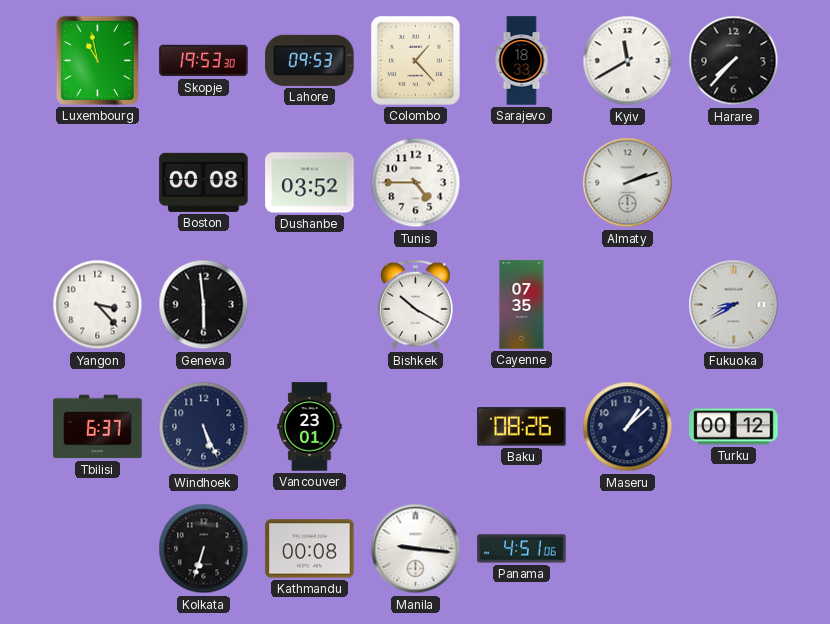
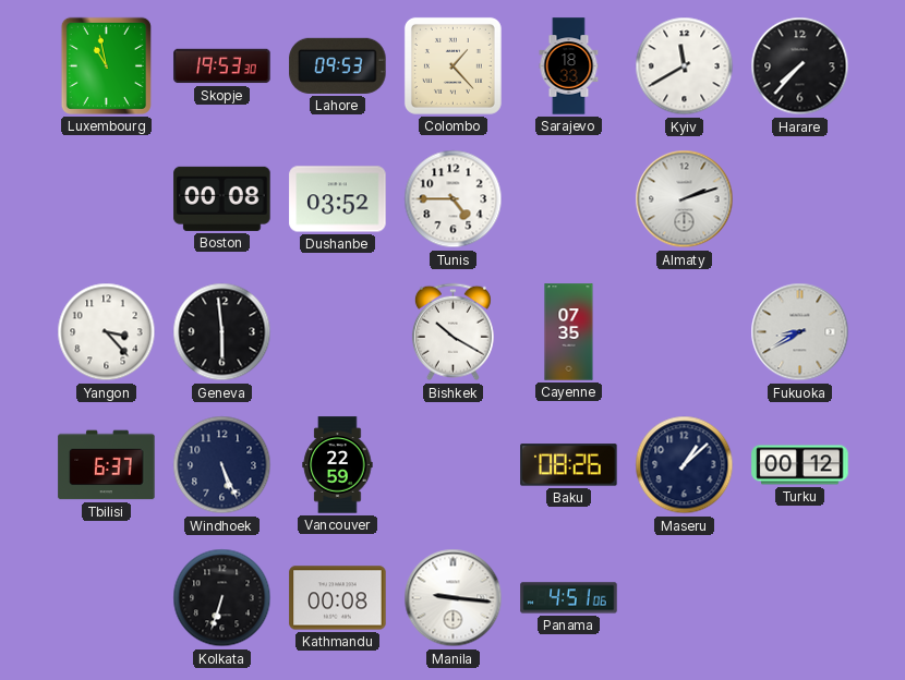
Vancouver: 23:01 -> 22:59
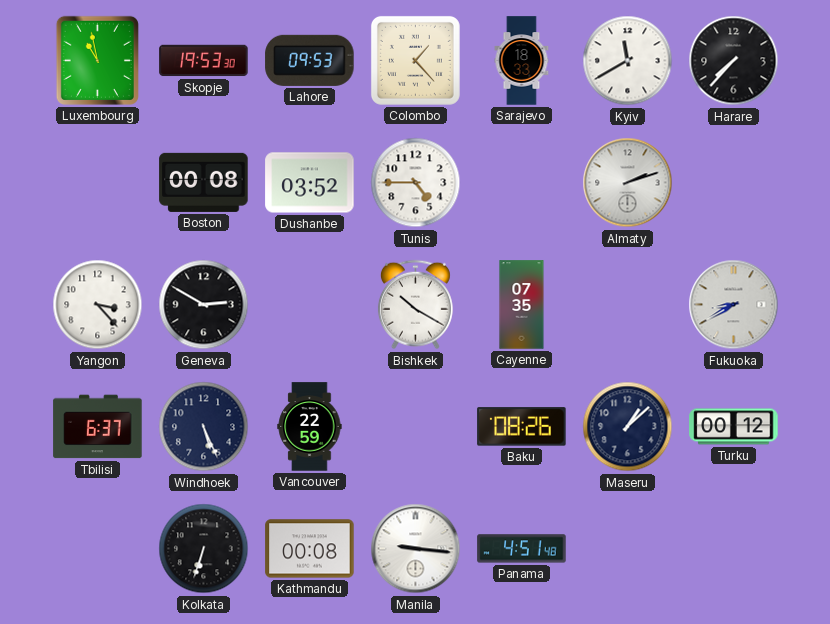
Geneva: 5:59 -> 2:50
Panama: 4:51:06 -> 4:51:48
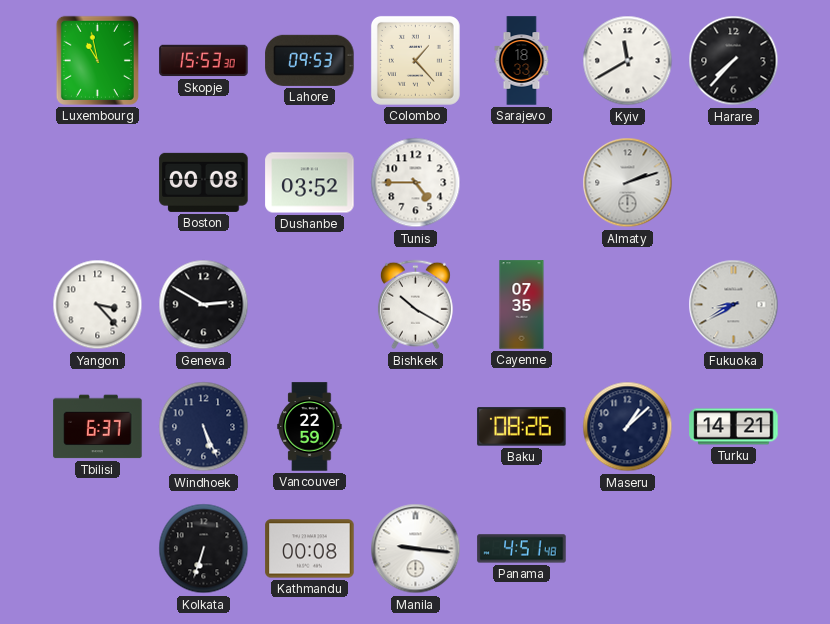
Skopje: 19:53 -> 15:53
Turku: 00:12 -> 14:21
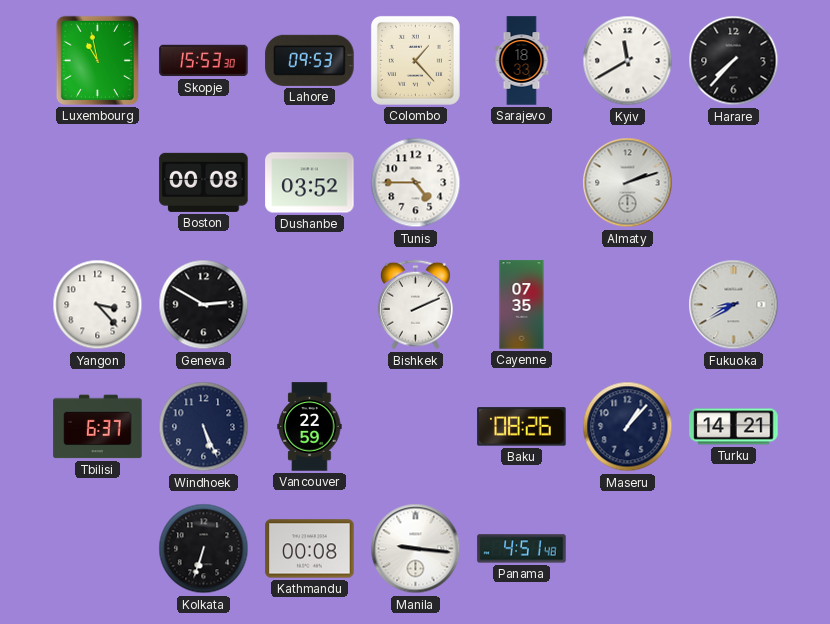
Bishkek: 10:20 -> 2:11
Maseru: 1:08 -> 1:07
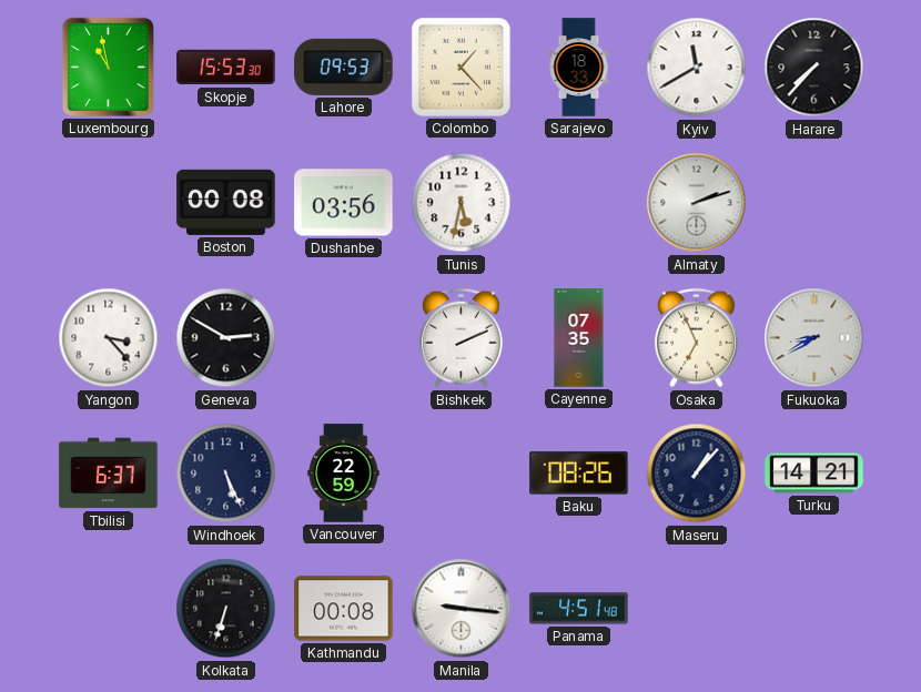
Dushanbe: 03:52 -> 03:56
Tunis: 4:45 -> 5:32
Osaka: none -> 6:56
